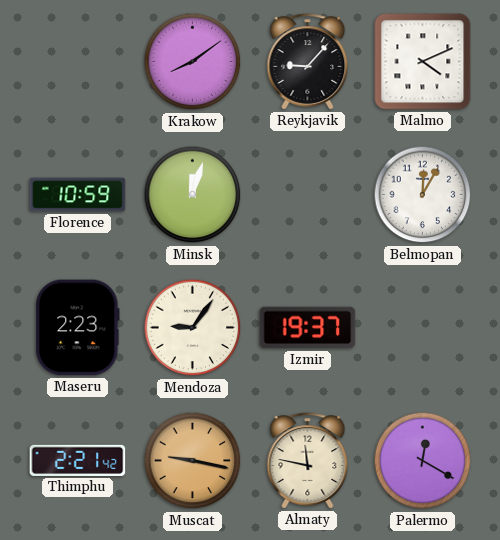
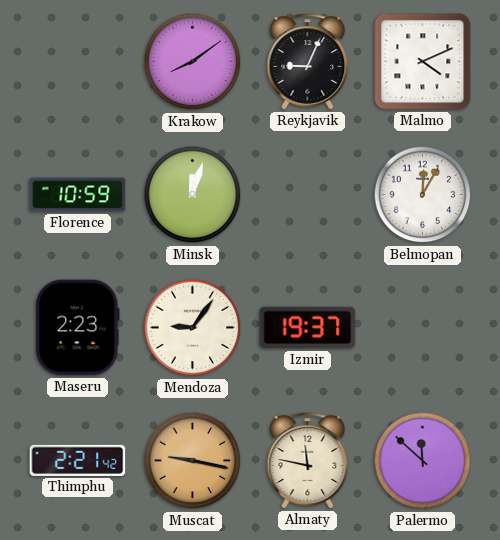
Reykjavik: 9:07 -> 9:04
Palermo: 12:20 -> 11:52
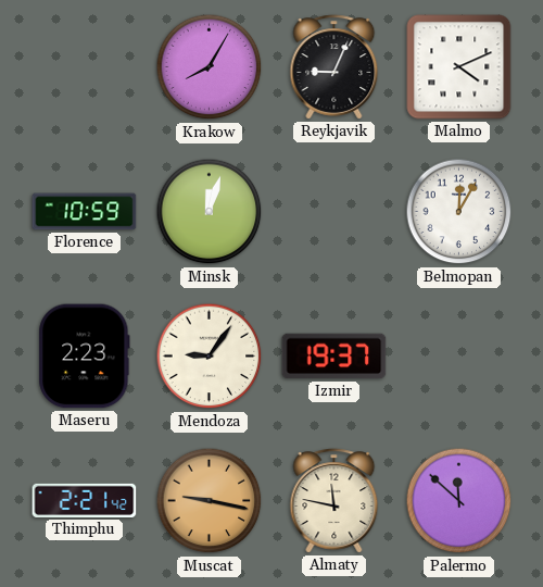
Krakow: 8:09 -> 8:05
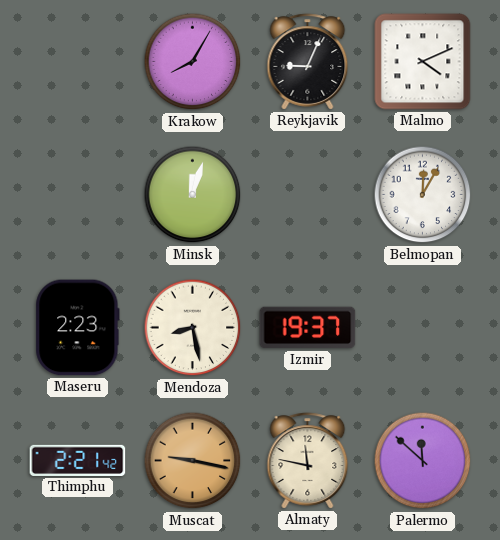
Florence: 10:59 -> none
Mendoza: 9:06 -> 8:28
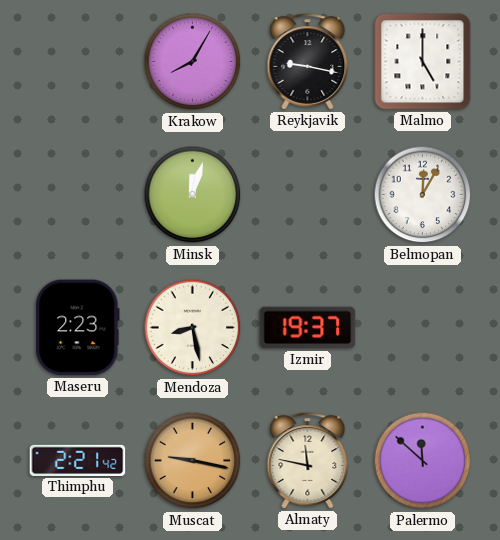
Reykjavik: 9:04 -> 9:17
Malmo: 4:11 -> 5:00
